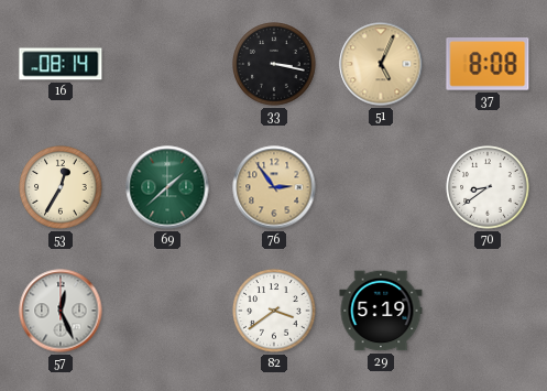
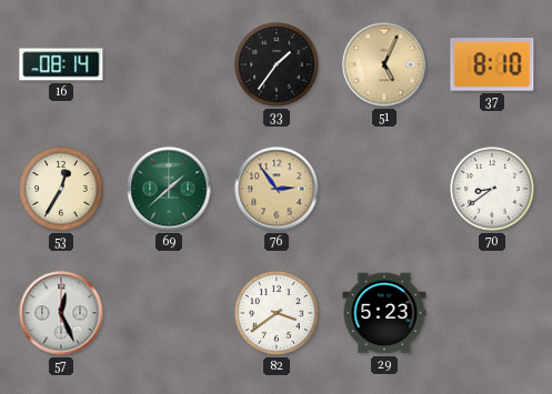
33: 3:17 -> 1:36
37: 8:08 -> 8:10
29: 5:19 -> 5:23
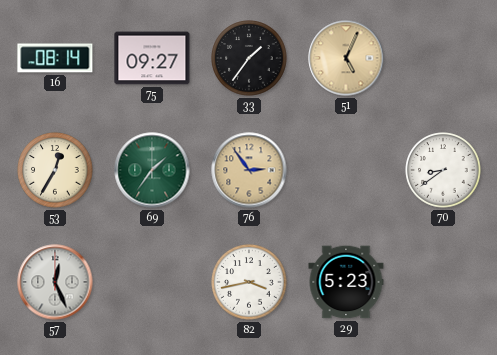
75: none -> 09:27
37: 8:10 -> none
69: 1:38 -> 1:36
82: 3:39 -> 3:43
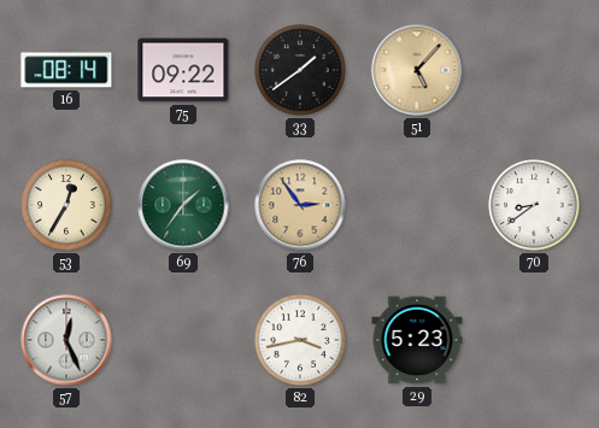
75: 09:27 -> 09:22
33: 1:36 -> 1:39
51: 5:04 -> 5:07
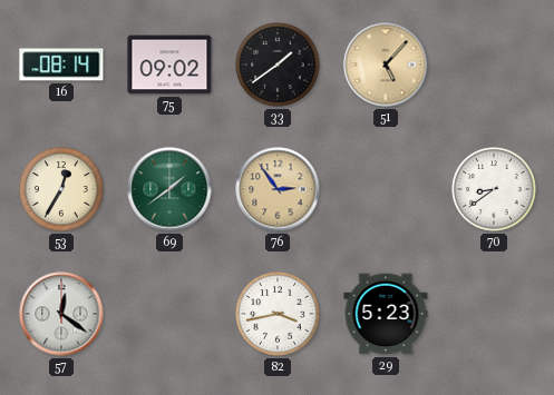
75: 09:22 -> 09:02
69: 1:36 -> 1:39
57: 12:26 -> 12:21
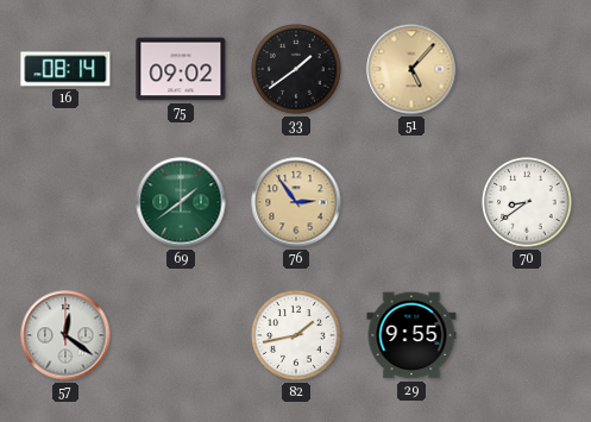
53: 12:35 -> none
82: 3:43 -> 1:43
29: 5:23 -> 9:55
